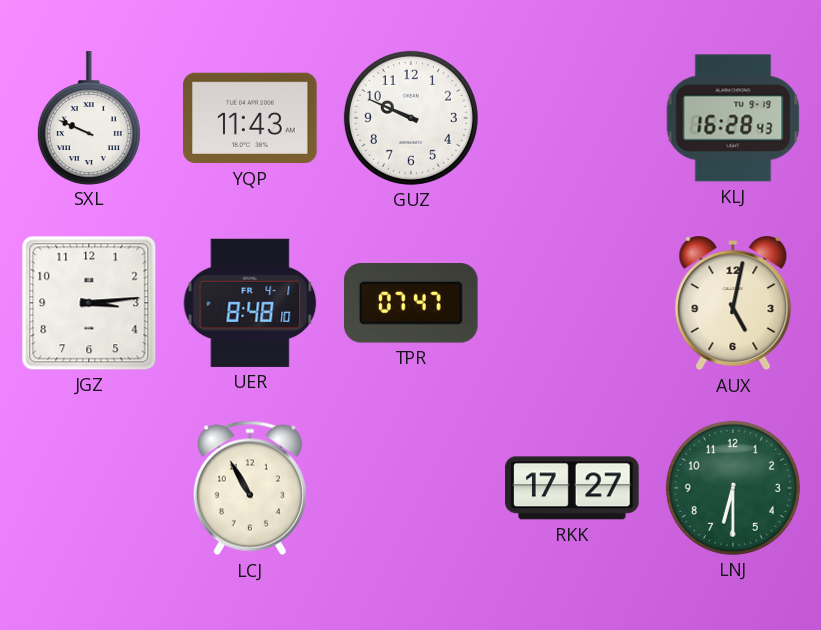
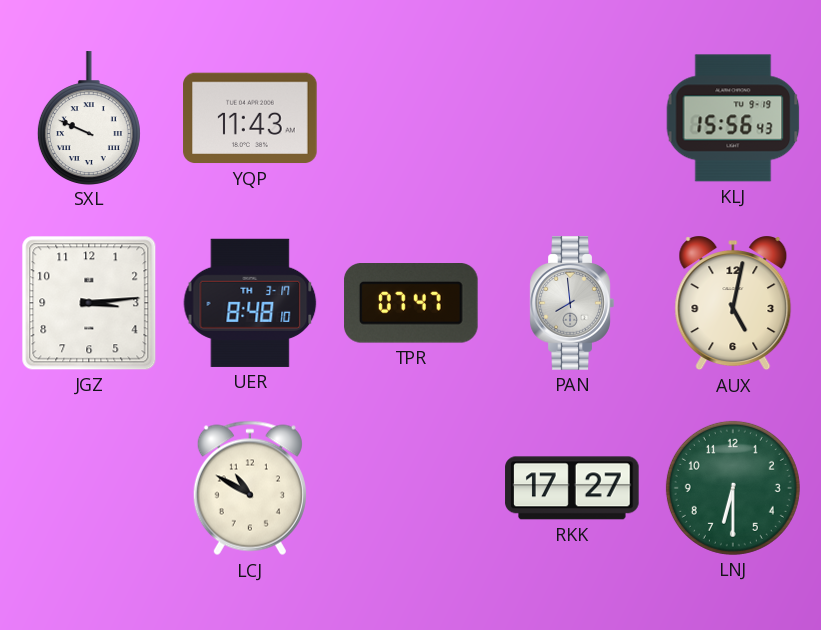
GUZ: 9:49 -> none
KLJ: 16:28 -> 15:56
UER date: FR 4-1 -> TH 3-17
PAN: none -> 7:59
LCJ: 10:55 -> 10:50
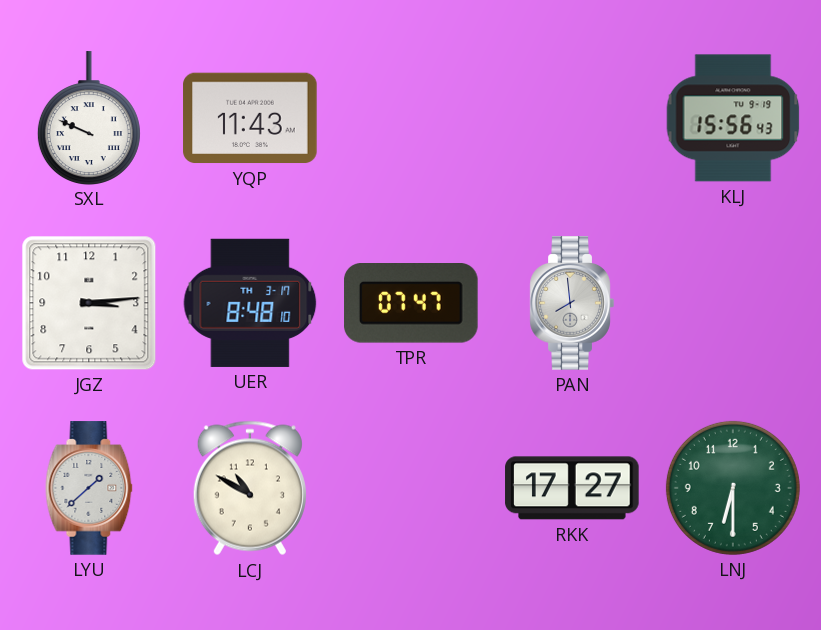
AUX: 5:02 -> none
LYU: none -> 1:38
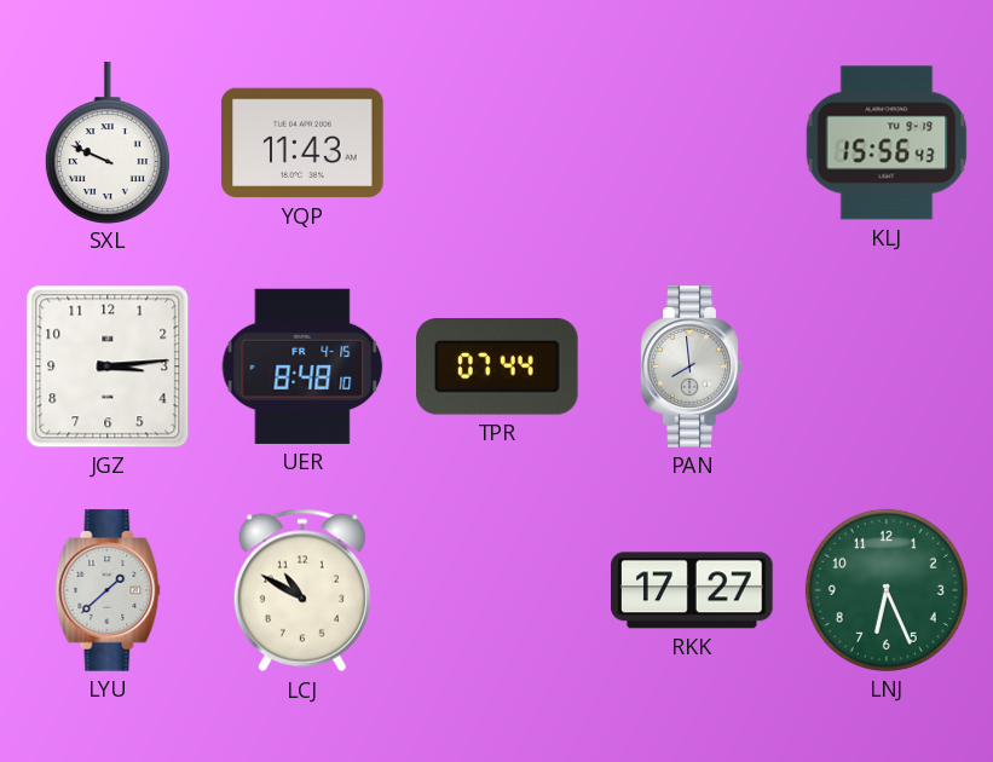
UER date: TH 3-17 -> FR 4-15
TPR: 07:47 -> 07:44
LNJ: 6:30 -> 6:26
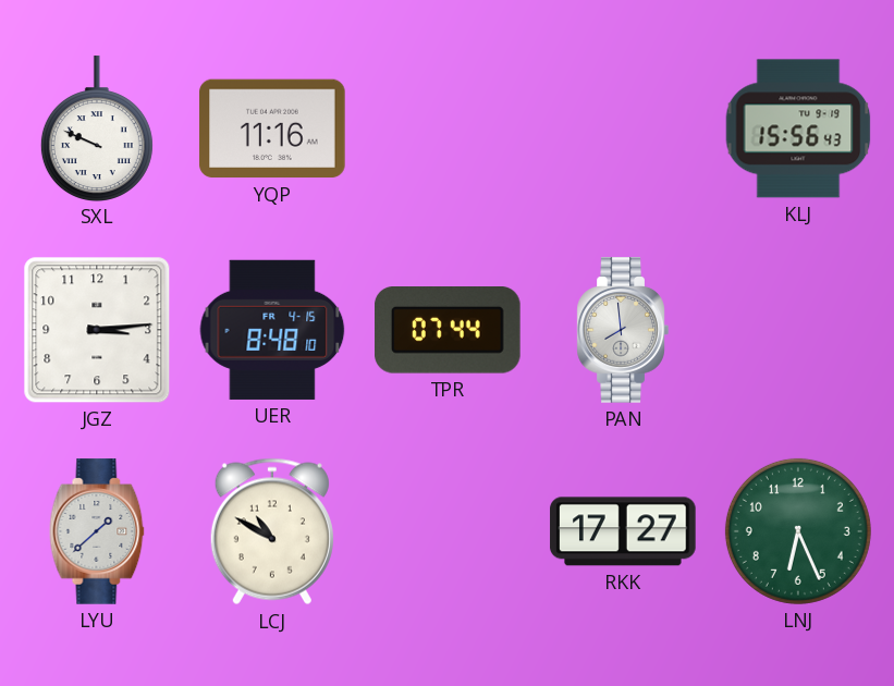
YQP: 11:43 -> 11:16
